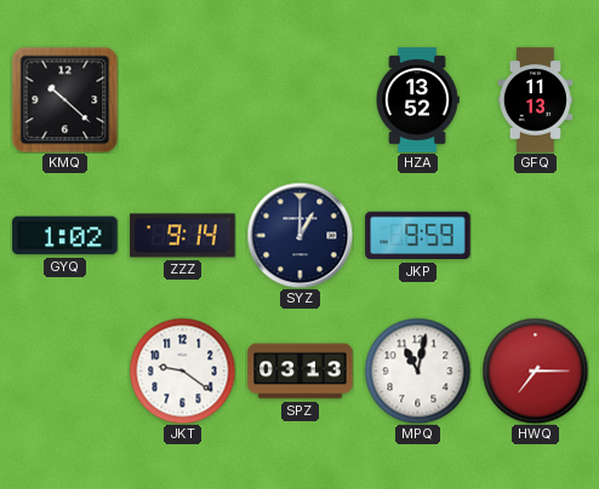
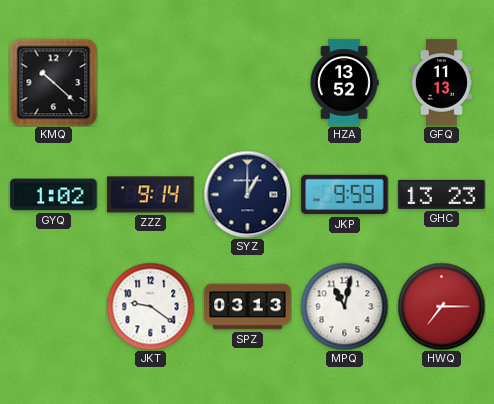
GHC: none -> 13:23
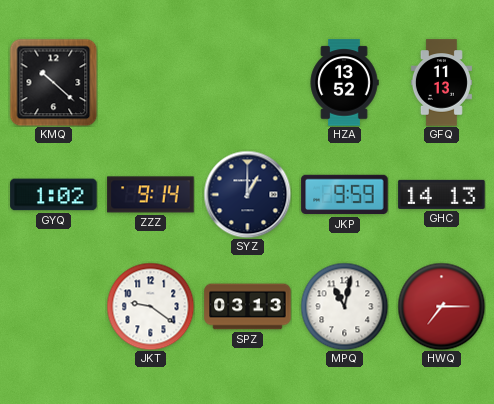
GHC: 13:23 -> 14:13
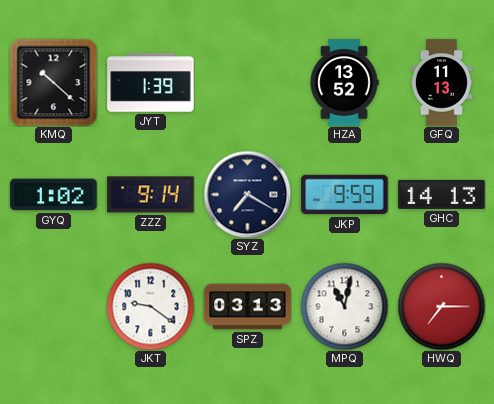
JYT: none -> 1:39
SYZ: 1:00 -> 7:20
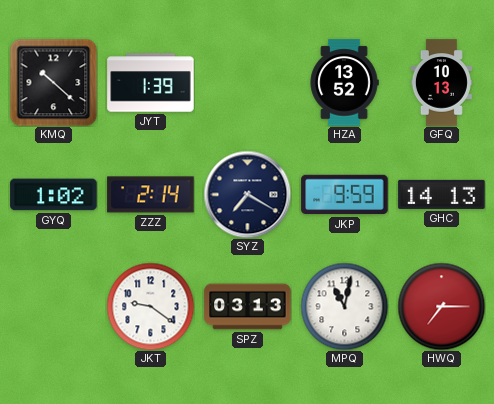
GFQ: 11:13 -> 10:13
ZZZ: 9:14 -> 2:14
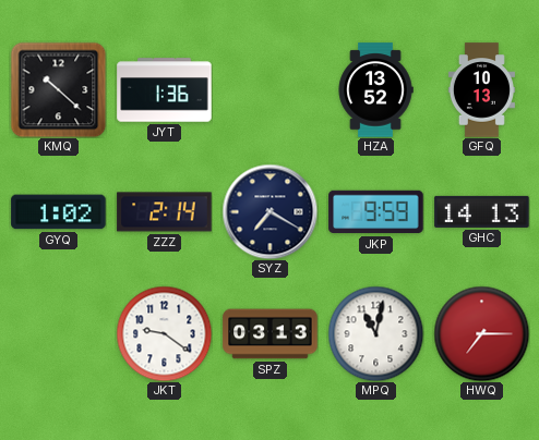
JYT: 1:39 -> 1:36
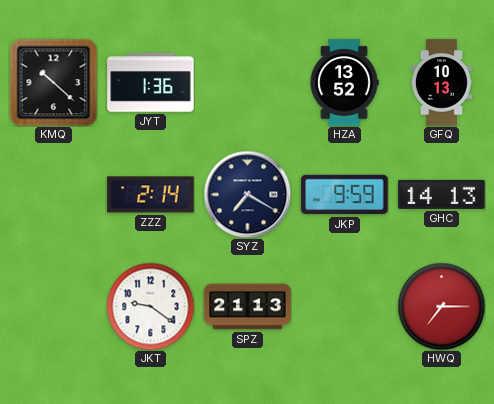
GYQ: 1:02 -> none
SPZ: 03:13 -> 21:13
MPQ: 11:02 -> none
